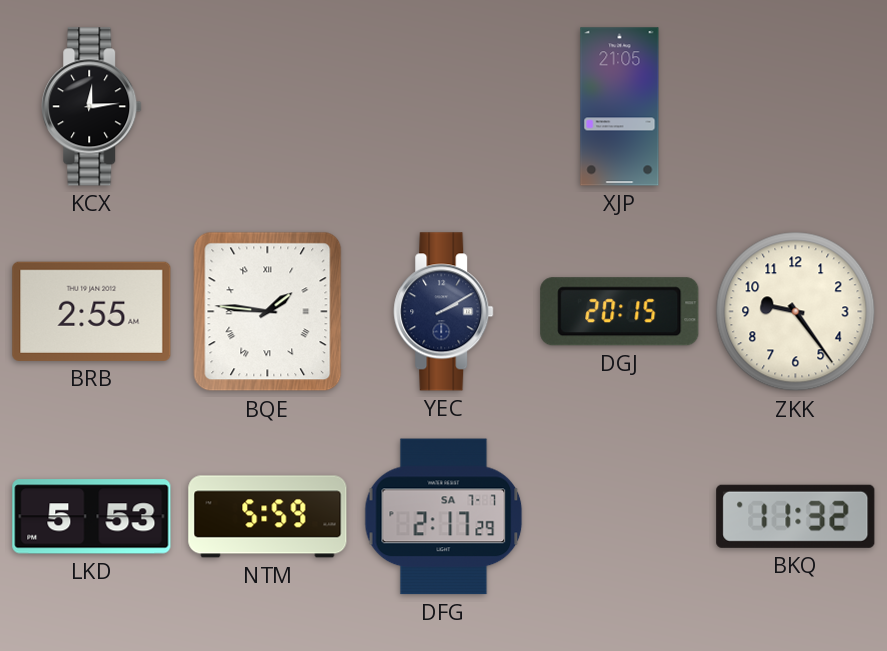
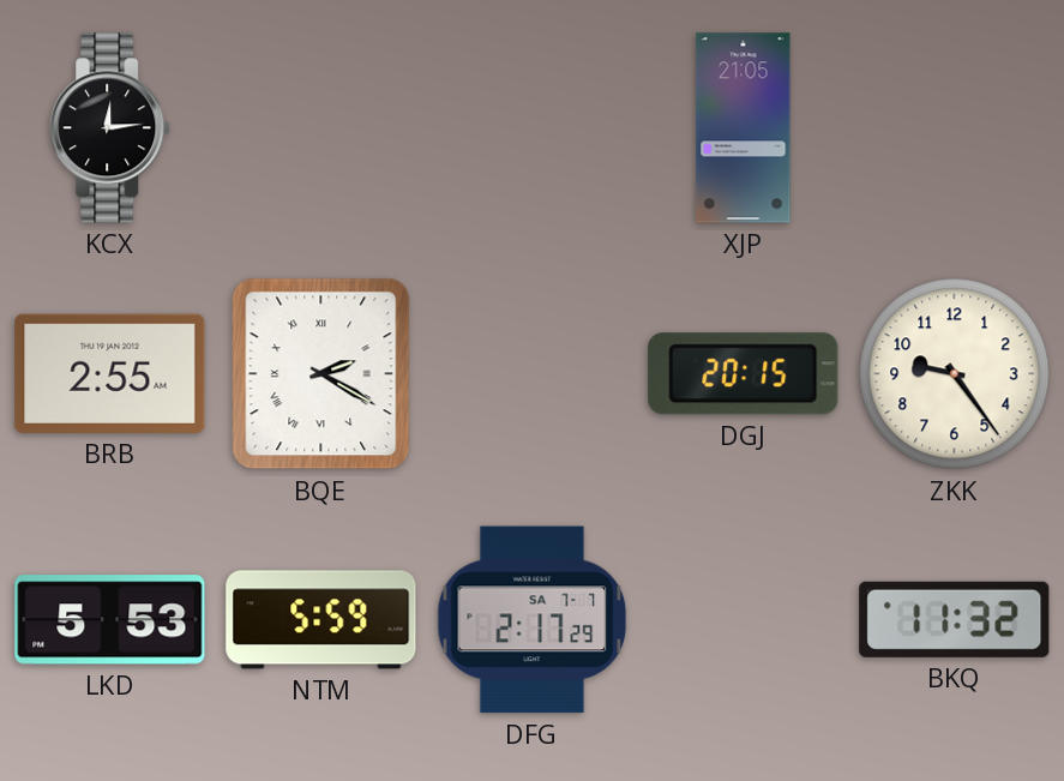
BQE: 1:46 -> 2:20
YEC: 2:10 -> none
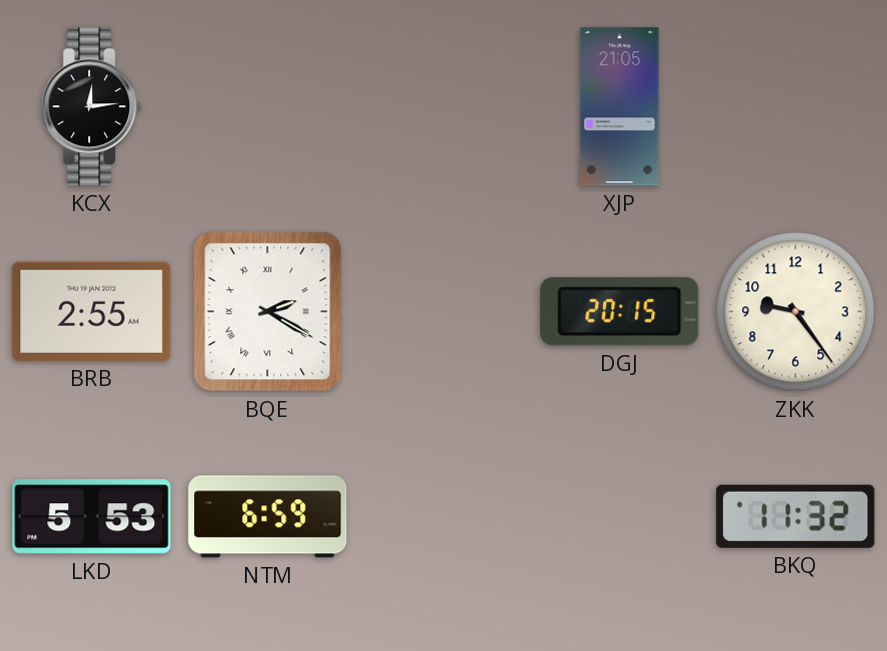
NTM: 5:59 -> 6:59
DFG: 2:17 -> none
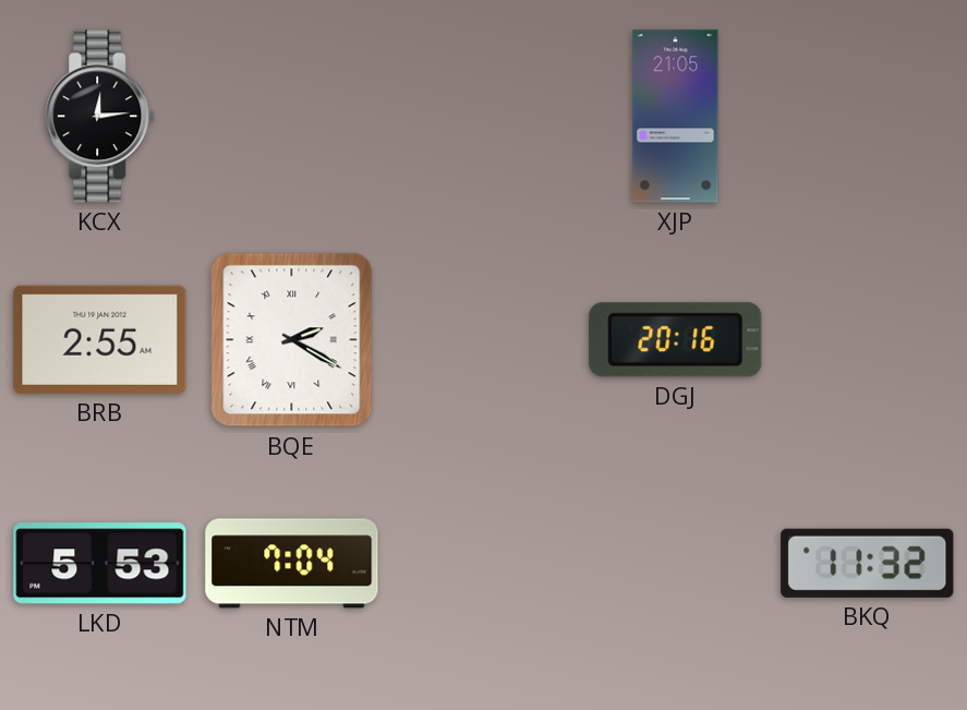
DGJ: 20:15 -> 20:16
ZKK: 9:24 -> none
NTM: 6:59 -> 7:04
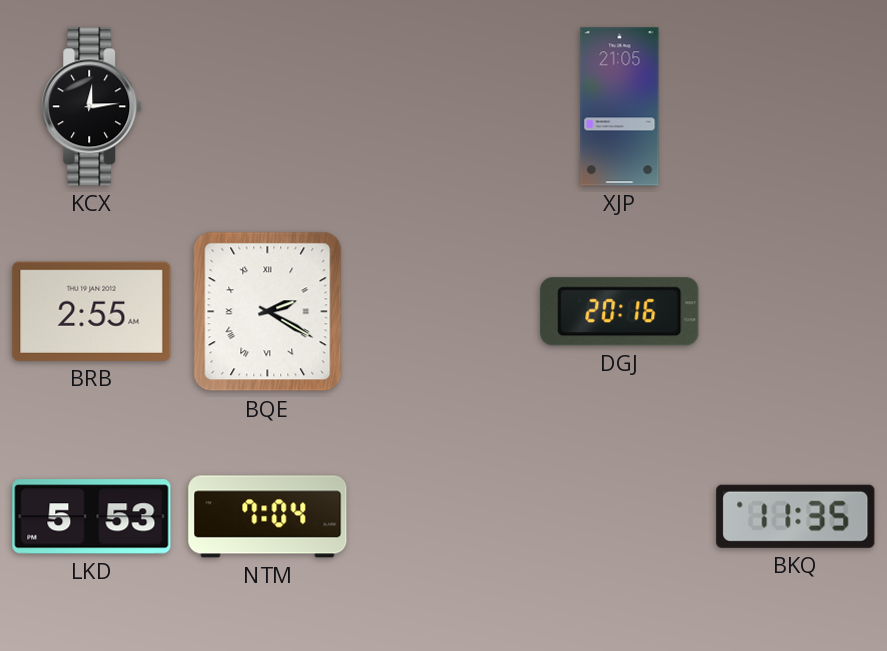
BKQ: 11:32 -> 11:35
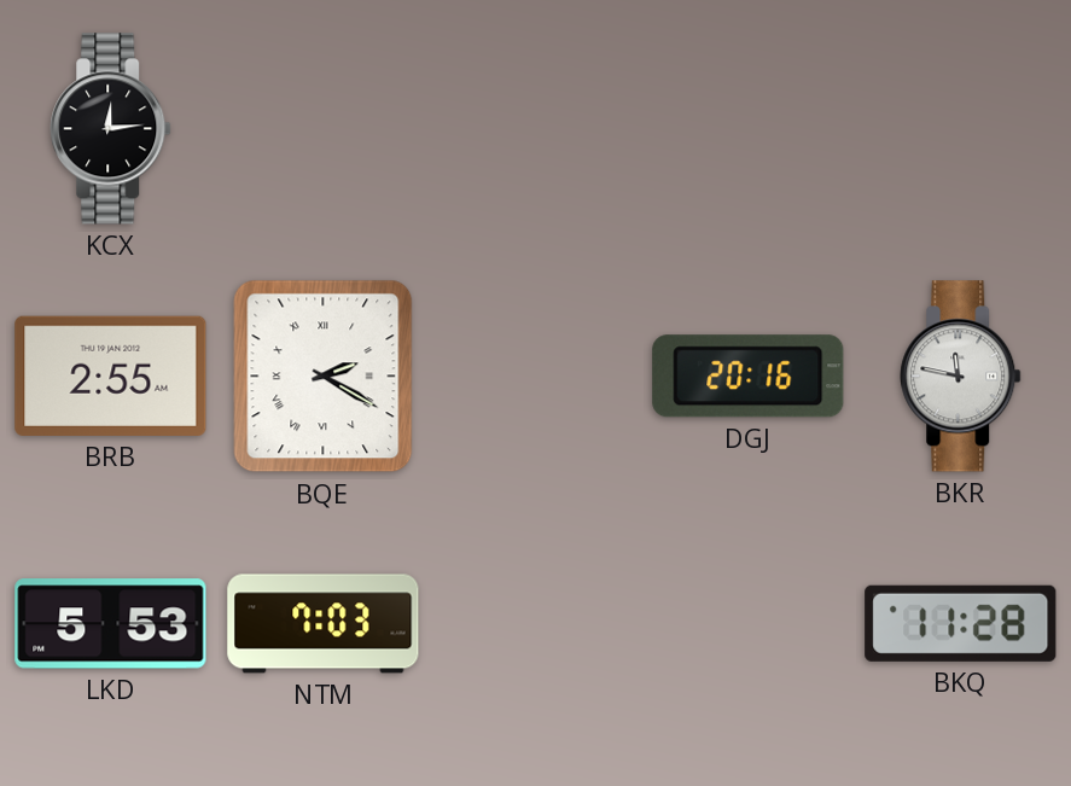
XJP: 21:05 -> none
BKR: none -> 11:47
NTM: 7:04 -> 7:03
BKQ: 11:35 -> 11:28
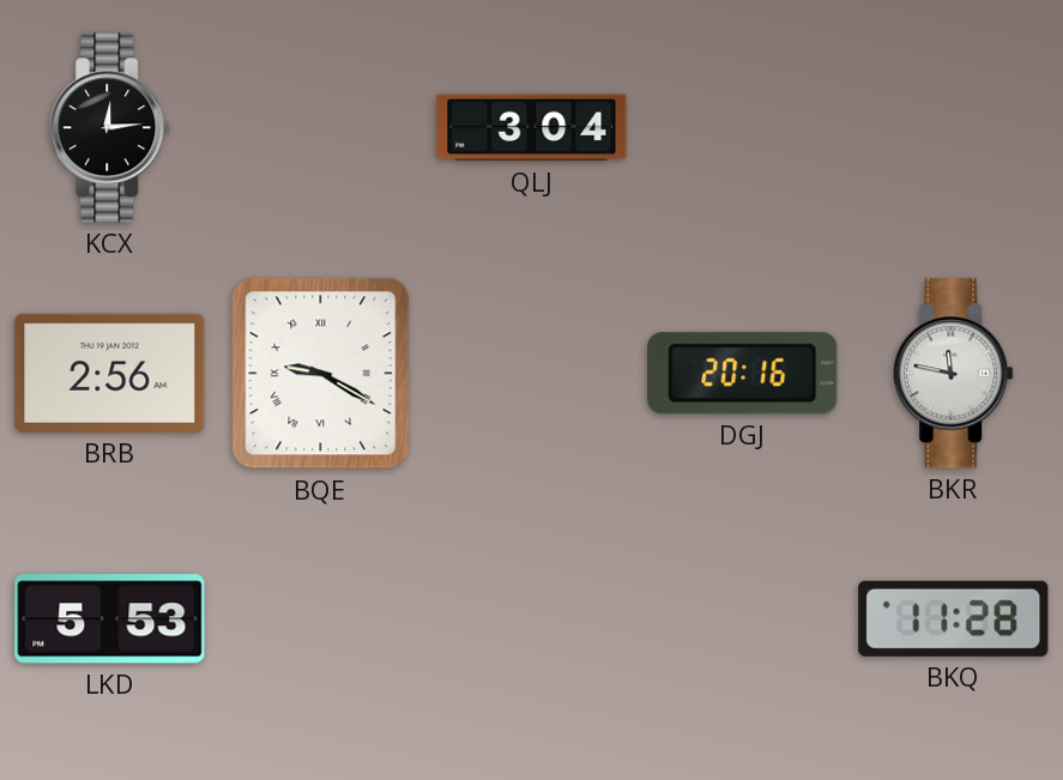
QLJ: none -> 3:04
BRB: 2:55 -> 2:56
BQE: 2:20 -> 9:20
NTM: 7:03 -> none
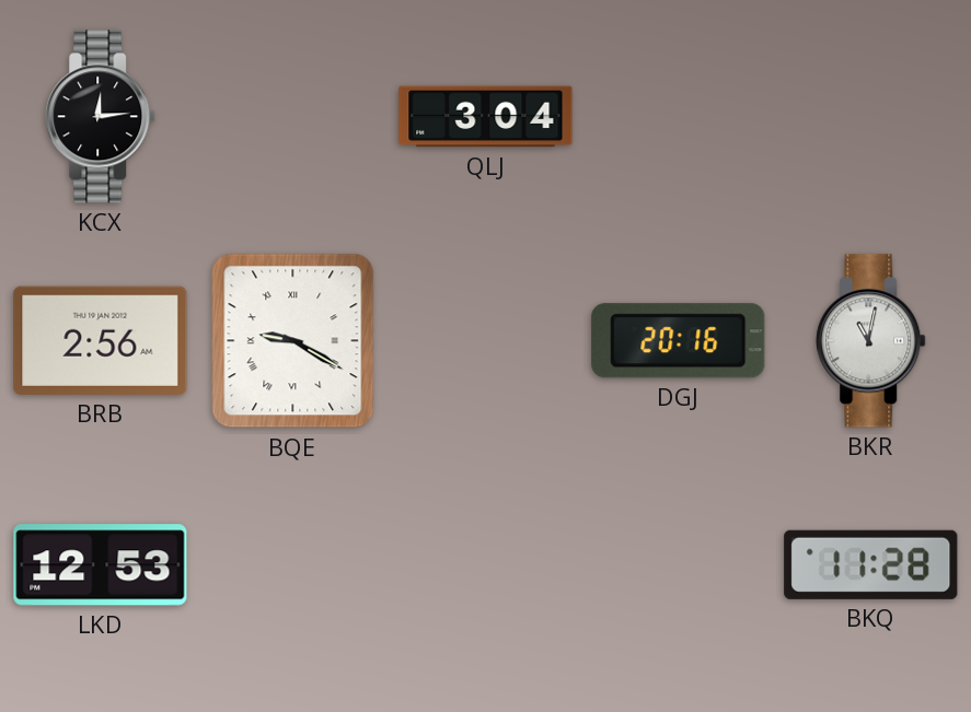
BKR: 11:47 -> 11:02
LKD: 5:53 -> 12:53
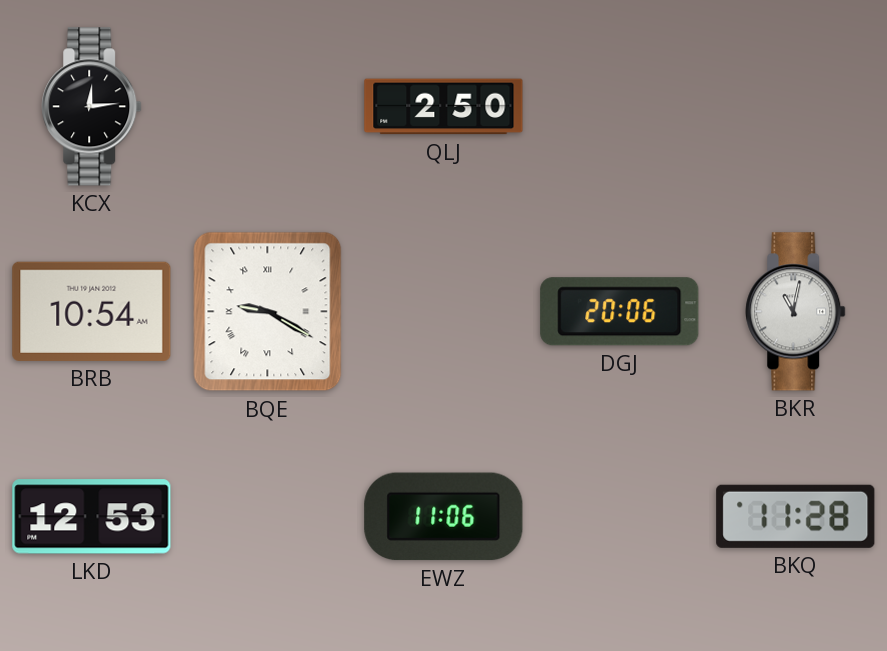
QLJ: 3:04 -> 2:50
BRB: 2:56 -> 10:54
DGJ: 20:16 -> 20:06
EWZ: none -> 11:06
